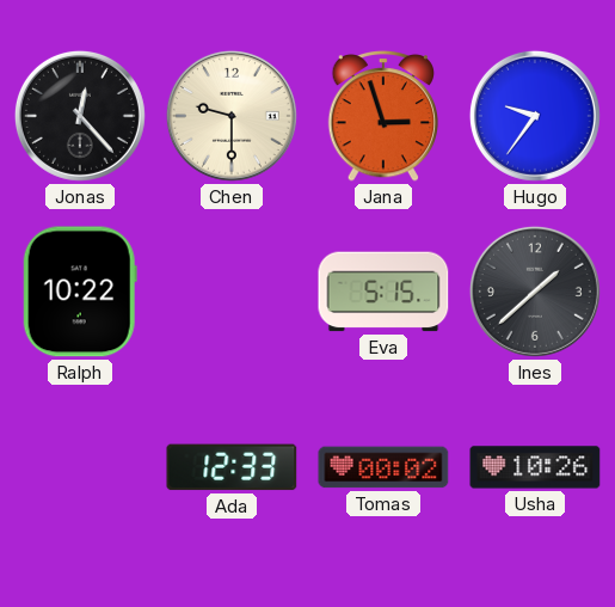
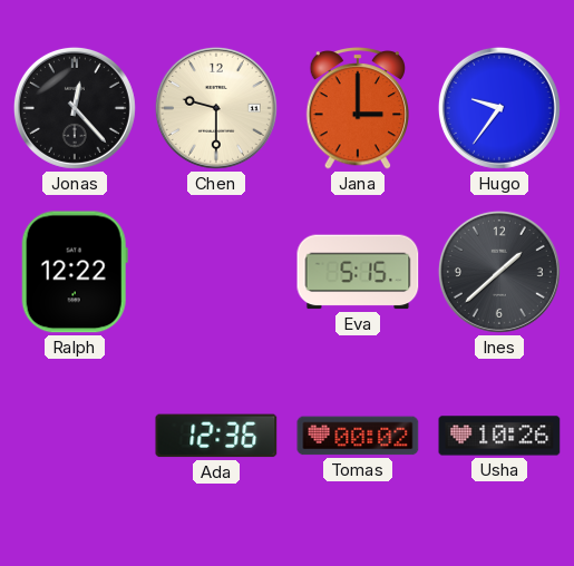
Jana: 2:57 -> 3:00
Ralph: 10:22 -> 12:22
Ada: 12:33 -> 12:36
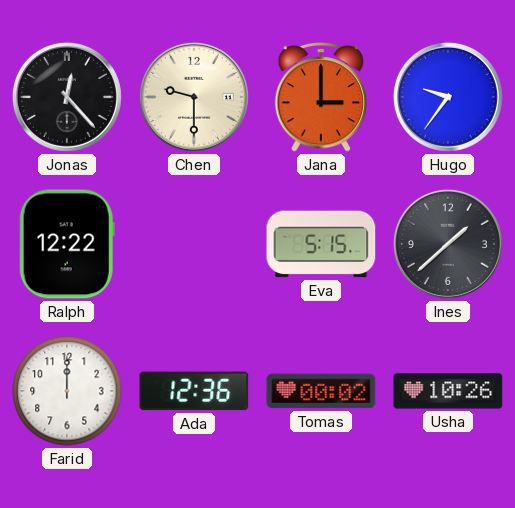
Farid: none -> 12:00
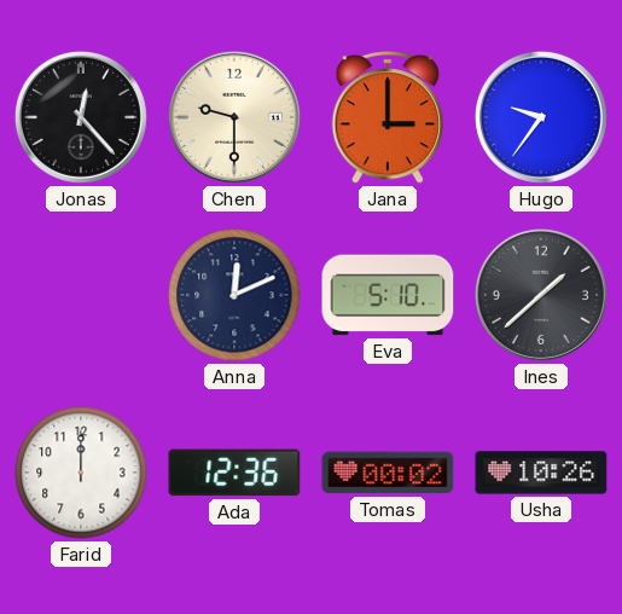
Ralph: 12:22 -> none
Anna: none -> 12:11
Eva: 5:15 -> 5:10
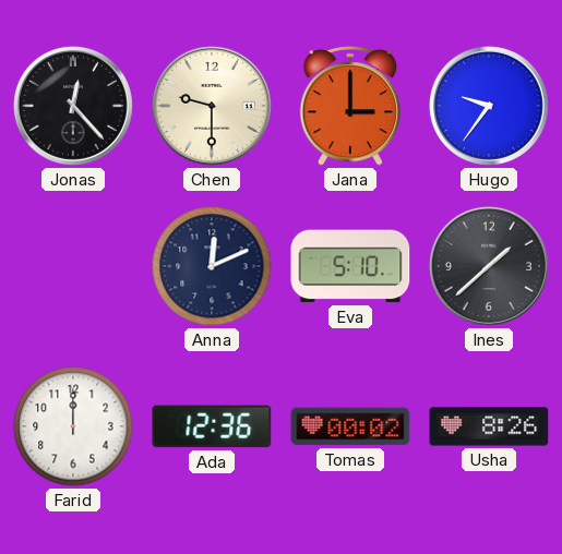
Usha: 10:26 -> 8:26
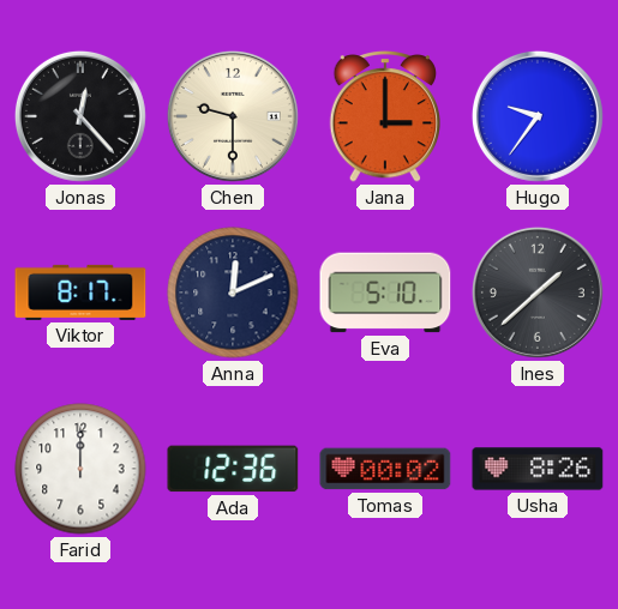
Viktor: none -> 8:17
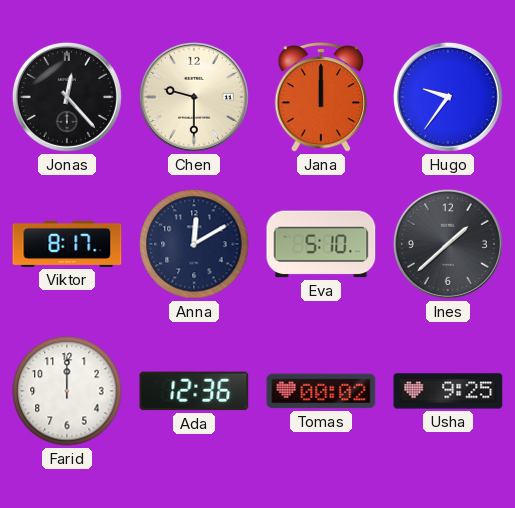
Jana: 3:00 -> 12:00
Anna: 12:11 -> 12:10
Usha: 8:26 -> 9:25
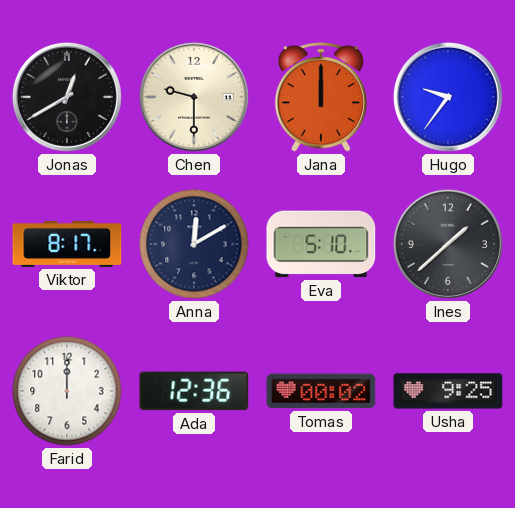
Jonas: 12:23 -> 12:40
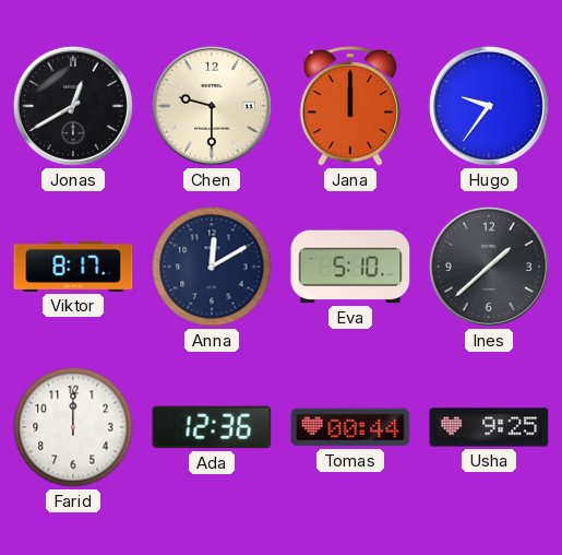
Tomas: 00:02 -> 00:44
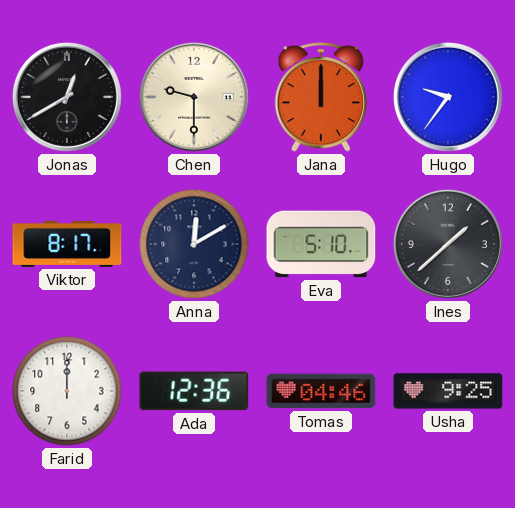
Tomas: 00:44 -> 04:46
